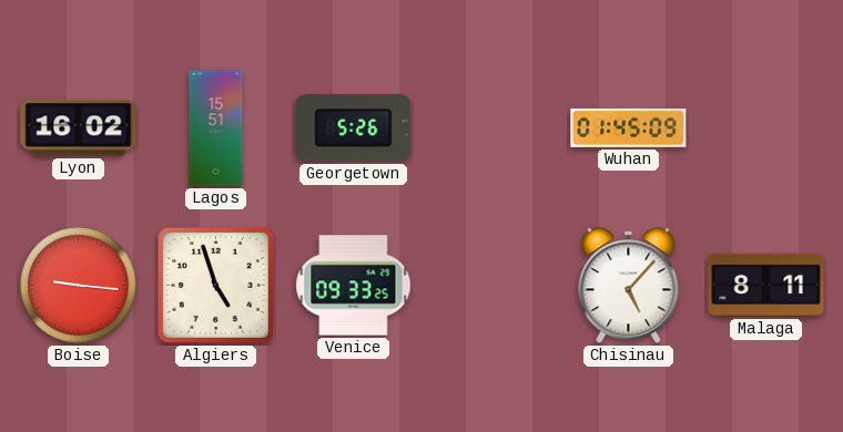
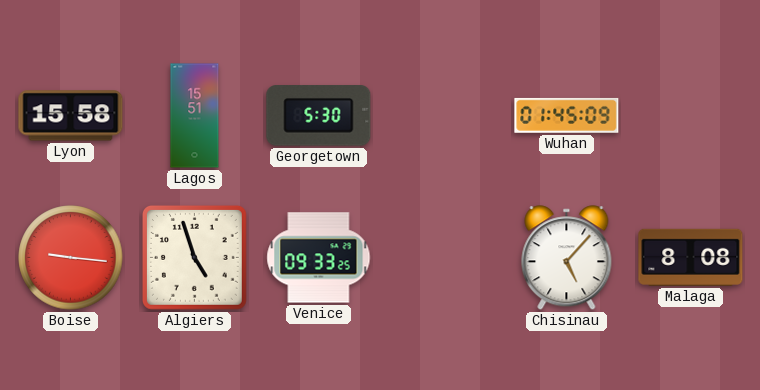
Lyon: 16:02 -> 15:58
Georgetown: 5:26 -> 5:30
Malaga: 8:11 -> 8:08
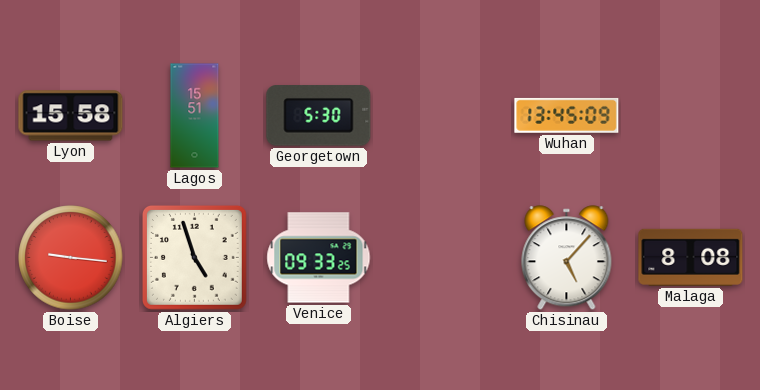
Wuhan: 01:45 -> 13:45
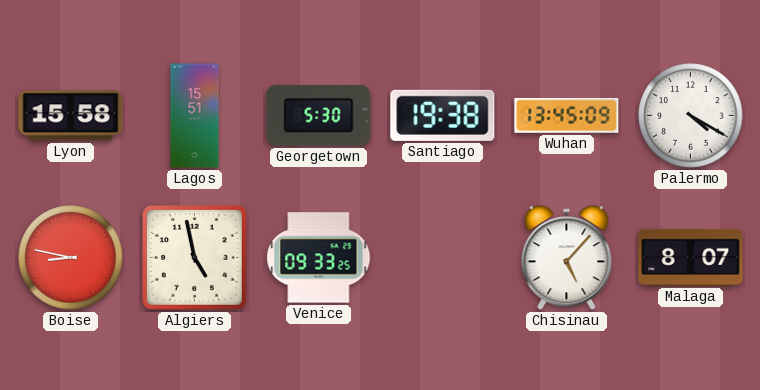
Santiago: none -> 19:38
Palermo: none -> 4:20
Boise: 9:16 -> 8:47
Algiers: 4:57 -> 4:58
Malaga: 8:08 -> 8:07
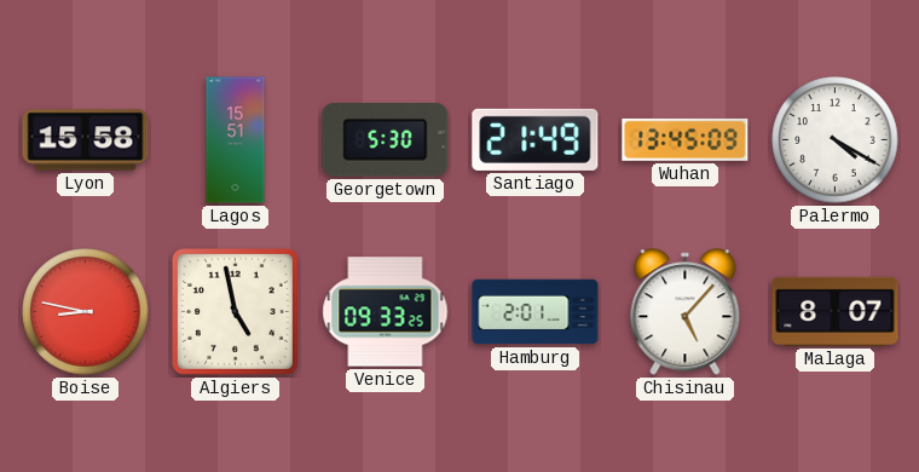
Santiago: 19:38 -> 21:49
Hamburg: none -> 2:01
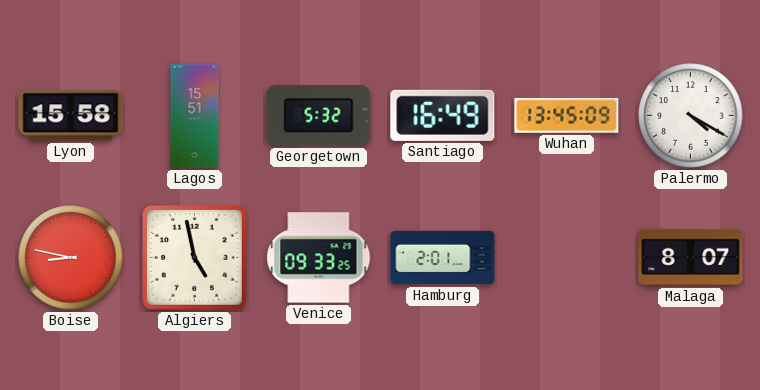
Georgetown: 5:30 -> 5:32
Santiago: 21:49 -> 16:49
Chisinau: 5:07 -> none
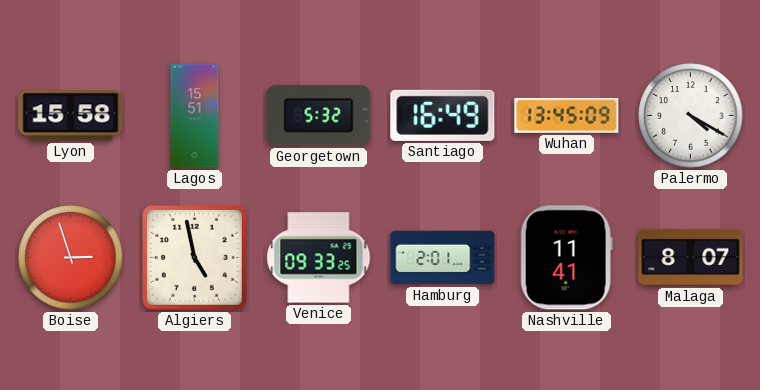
Boise: 8:47 -> 2:57
Nashville: none -> 11:41
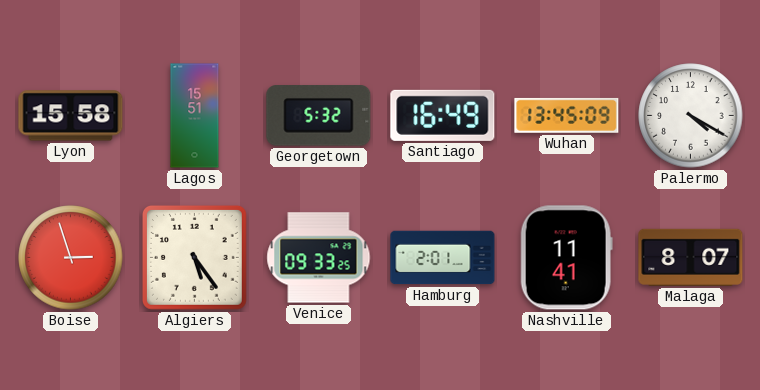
Algiers: 4:58 -> 5:24
